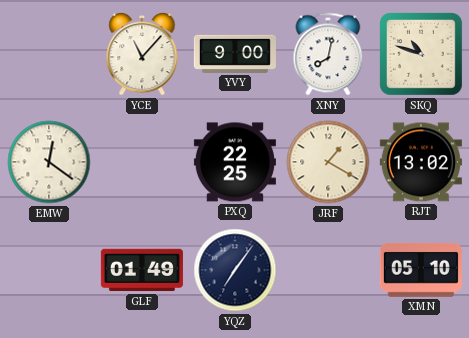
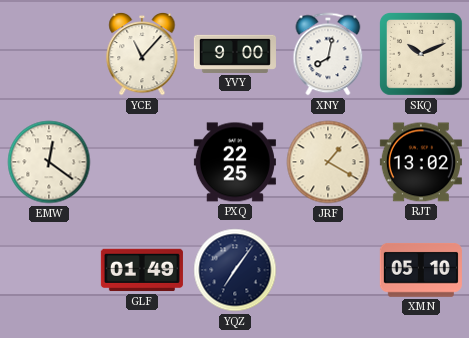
SKQ: 10:48 -> 10:11
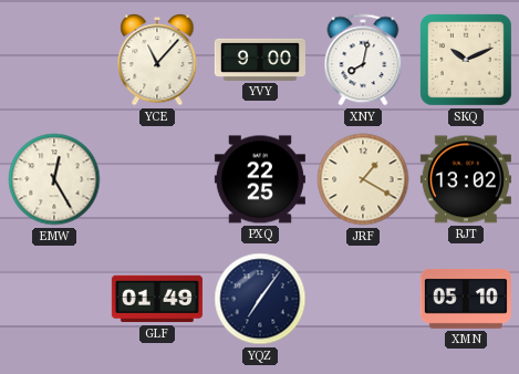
EMW: 12:21 -> 12:25
